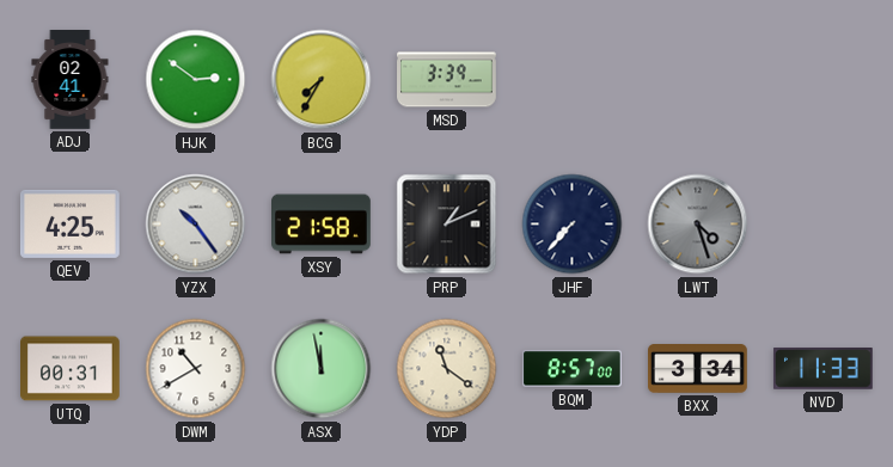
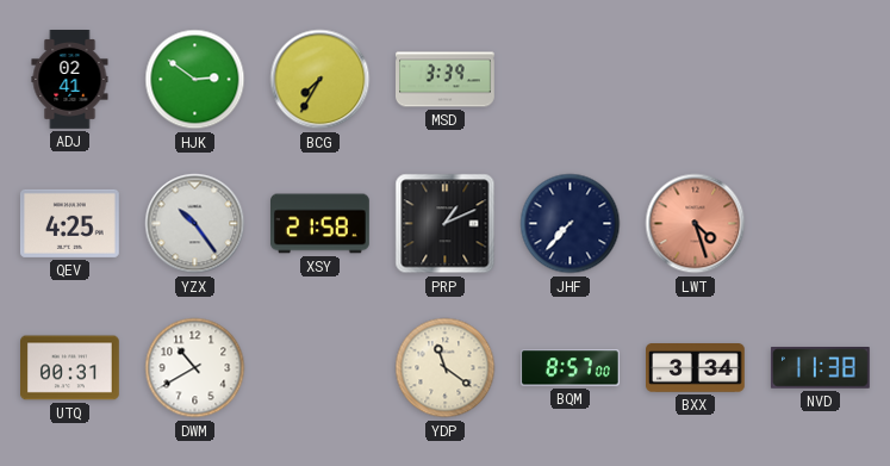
LWT dial: grey -> salmon
ASX: 11:58 -> none
NVD: 11:33 -> 11:38
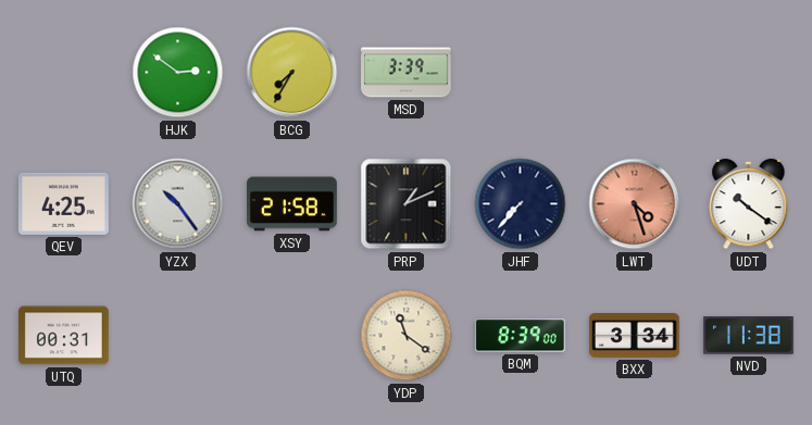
ADJ: 02:41 -> none
UDT: none -> 10:21
DWM: 10:40 -> none
BQM: 8:57 -> 8:39
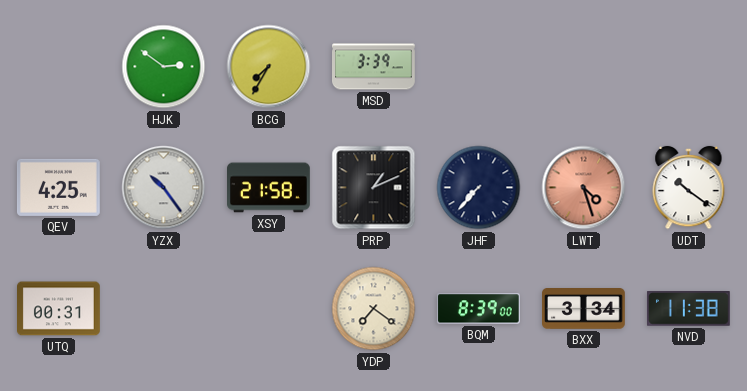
YDP: 11:21 -> 7:21
